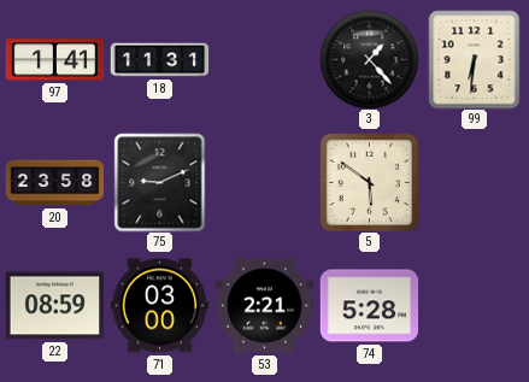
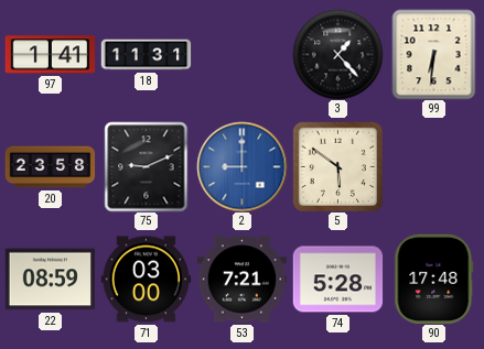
2: none -> 9:00
53: 2:21 -> 7:21
90: none -> 17:48
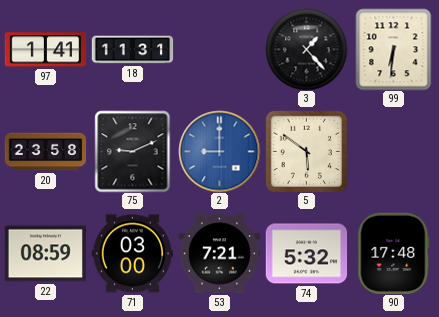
74: 5:28 -> 5:32
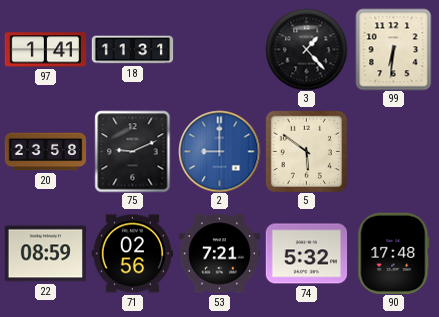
71: 03:00 -> 02:56
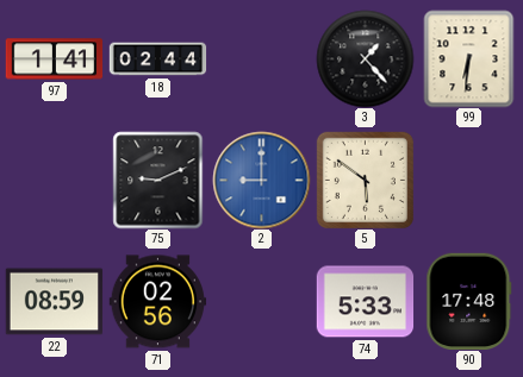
18: 11:31 -> 02:44
20: 23:58 -> none
53: 7:21 -> none
74: 5:32 -> 5:33
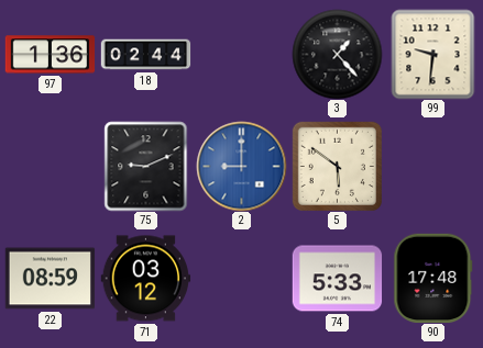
97: 1:41 -> 1:36
99: 6:31 -> 9:31
71: 02:56 -> 03:12
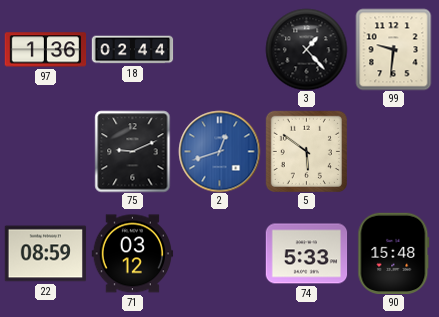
2: 9:00 -> 12:42
90: 17:48 -> 15:48
